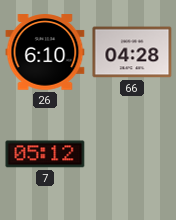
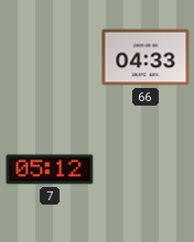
26: 6:10 -> none
66: 04:28 -> 04:33
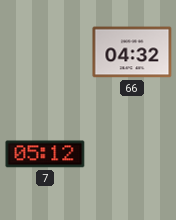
66: 04:33 -> 04:32
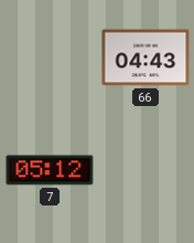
66: 04:32 -> 04:43
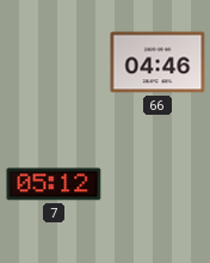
66: 04:43 -> 04:46
